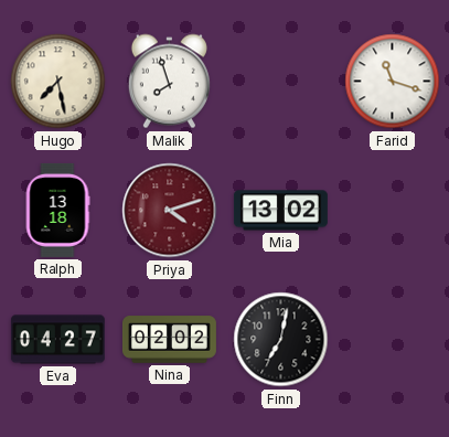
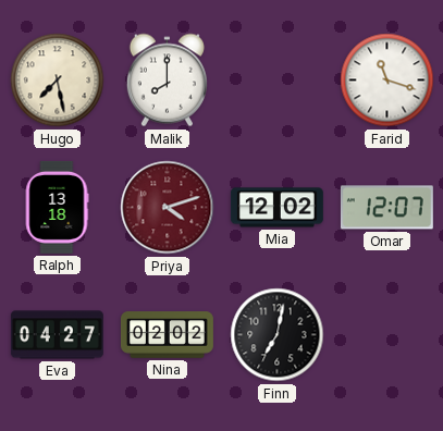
Malik: 7:57 -> 8:00
Mia: 13:02 -> 12:02
Omar: none -> 12:07
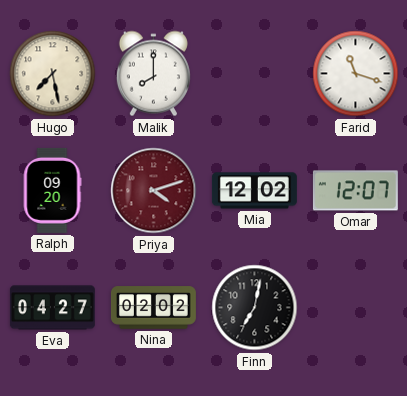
Ralph: 13:18 -> 09:20
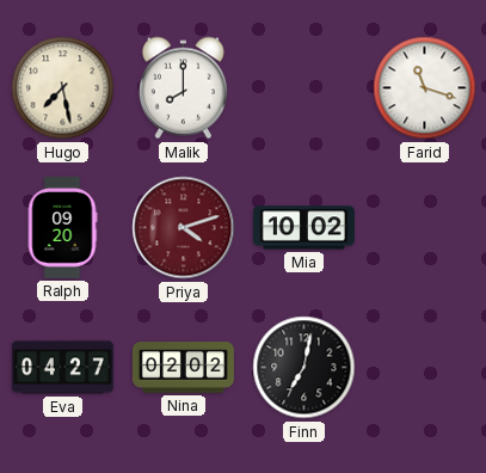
Mia: 12:02 -> 10:02
Omar: 12:07 -> none
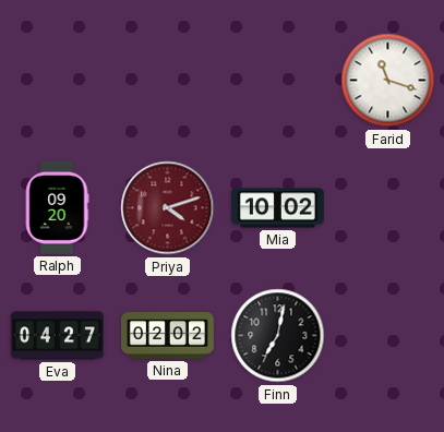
Hugo: 7:28 -> none
Malik: 8:00 -> none
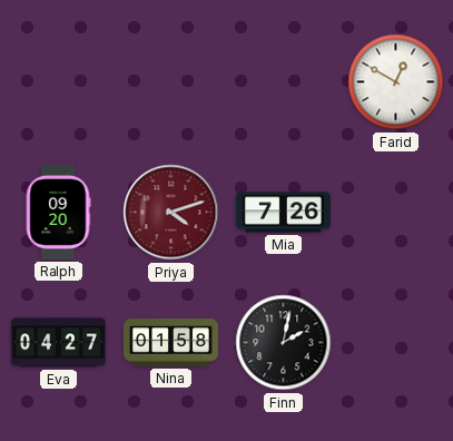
Farid: 11:18 -> 12:50
Mia: 10:02 -> 7:26
Nina: 02:02 -> 01:58
Finn: 7:02 -> 2:02
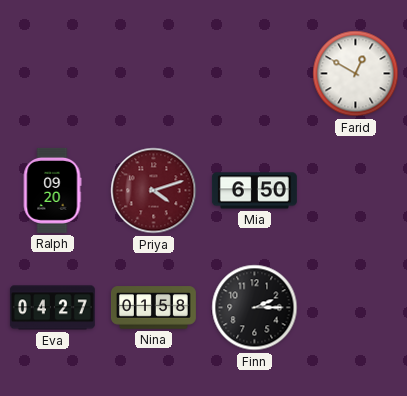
Mia: 7:26 -> 6:50
Finn: 2:02 -> 2:15
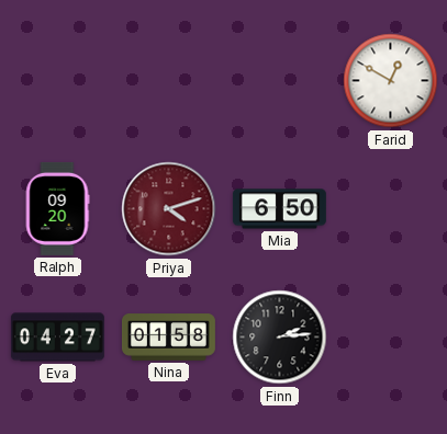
Finn: 2:15 -> 2:14
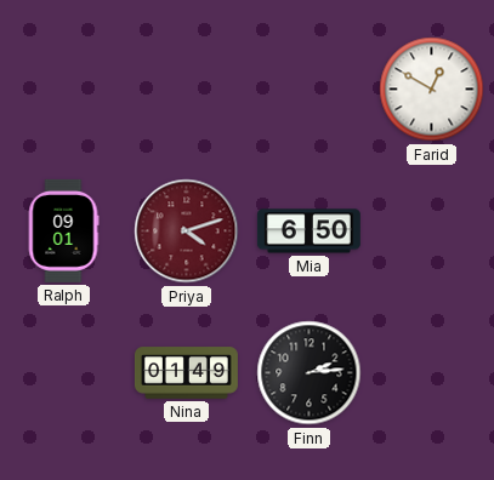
Ralph: 09:20 -> 09:01
Eva: 04:27 -> none
Nina: 01:58 -> 01:49
